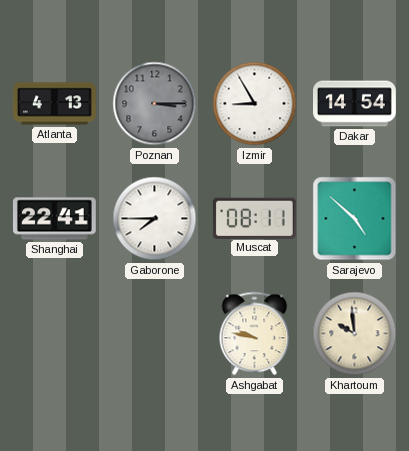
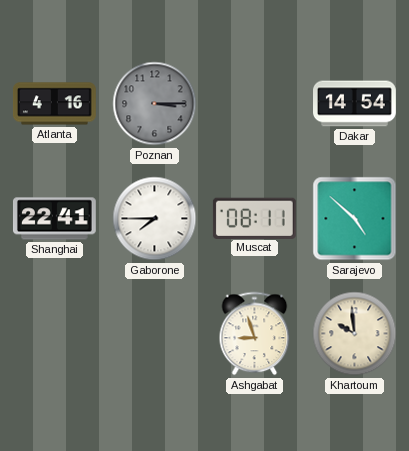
Atlanta: 4:13 -> 4:16
Izmir: 8:55 -> none
Ashgabat: 9:47 -> 8:57
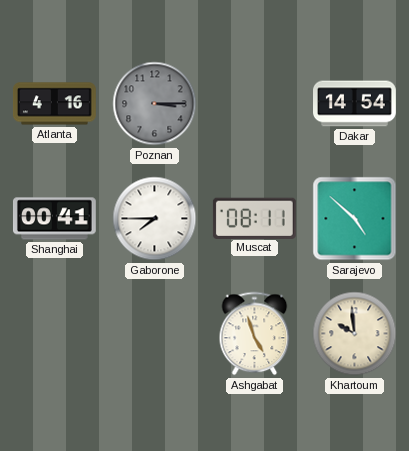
Shanghai: 22:41 -> 00:41
Ashgabat: 8:57 -> 4:57
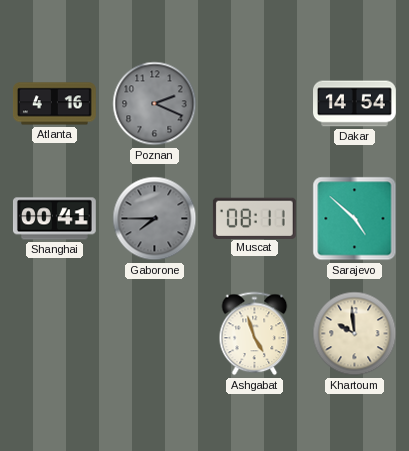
Poznan: 3:15 -> 2:19
Gaborone dial: white -> grey
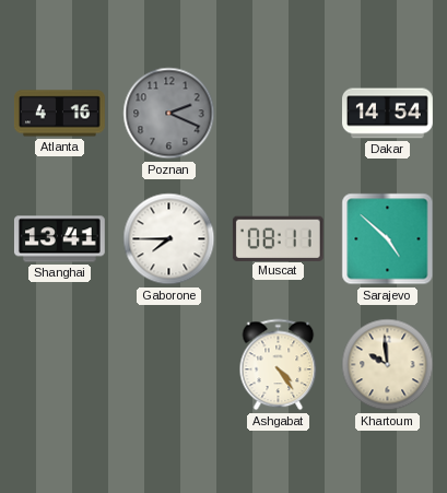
Shanghai: 00:41 -> 13:41
Gaborone dial: grey -> white
Ashgabat: 4:57 -> 4:24
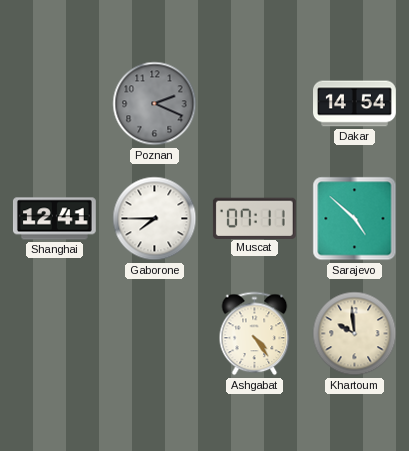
Atlanta: 4:16 -> none
Shanghai: 13:41 -> 12:41
Muscat: 08:11 -> 07:11
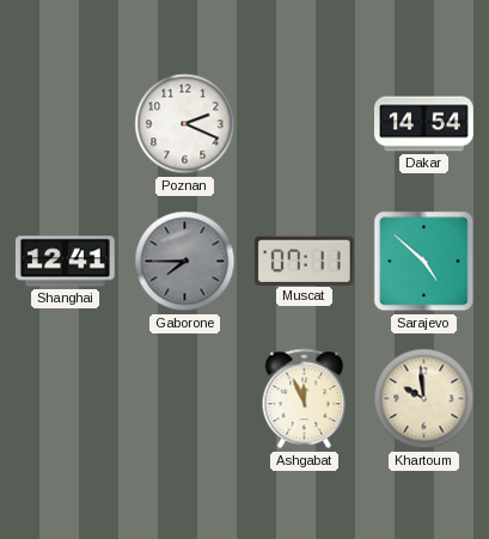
Poznan dial: grey -> white
Gaborone dial: white -> grey
Ashgabat: 4:24 -> 11:56
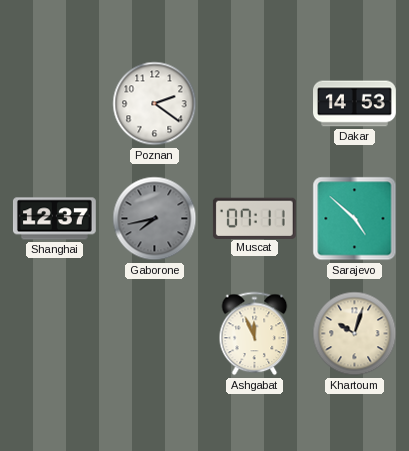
Poznan: 2:19 -> 2:21
Dakar: 14:54 -> 14:53
Shanghai: 12:41 -> 12:37
Gaborone: 7:45 -> 7:43
Khartoum: 9:59 -> 10:03
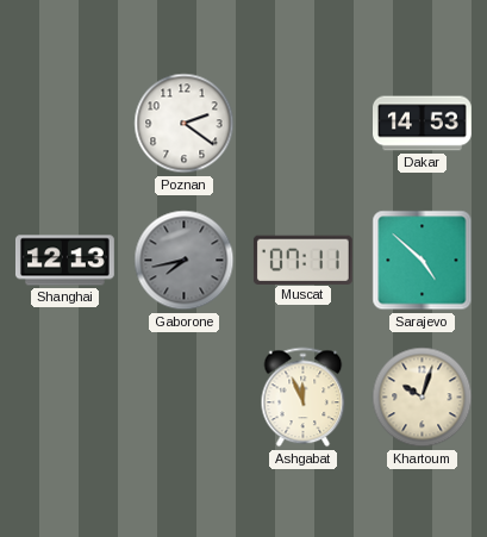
Shanghai: 12:37 -> 12:13
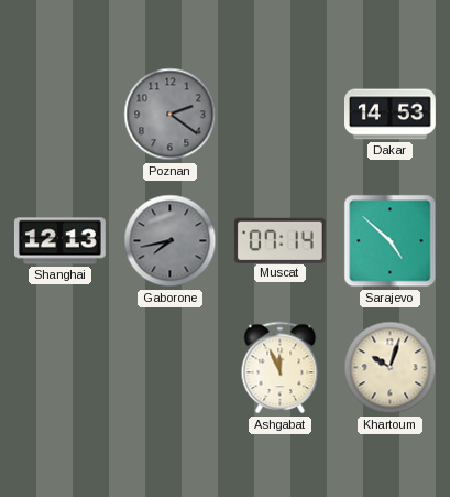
Poznan dial: white -> grey
Muscat: 07:11 -> 07:14
